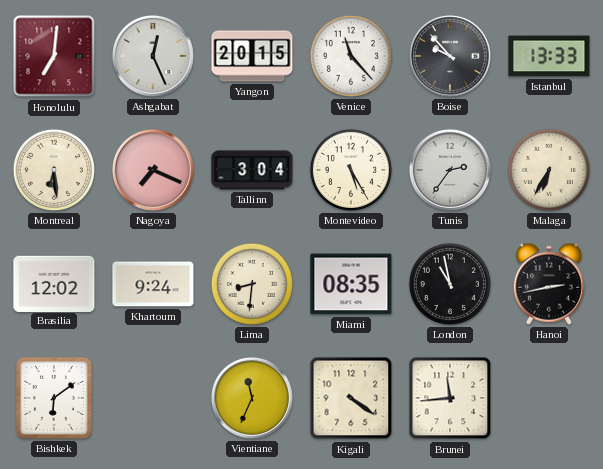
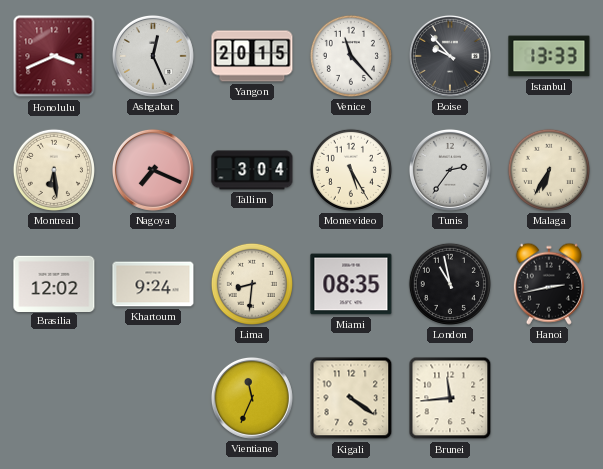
Honolulu: 7:01 -> 3:41
Bishkek: 6:09 -> none
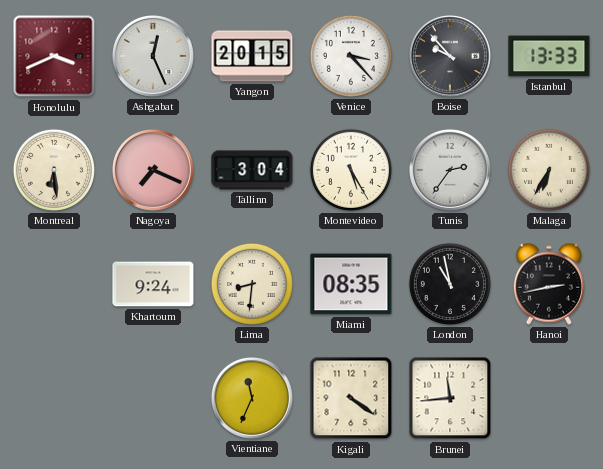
Venice: 11:23 -> 3:23
Brasilia: 12:02 -> none
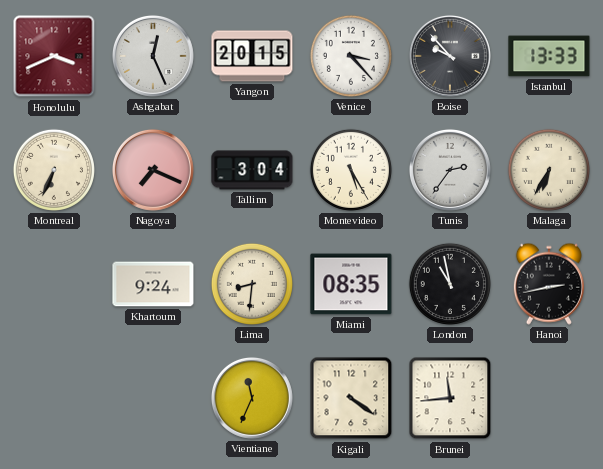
Montreal: 6:29 -> 6:34
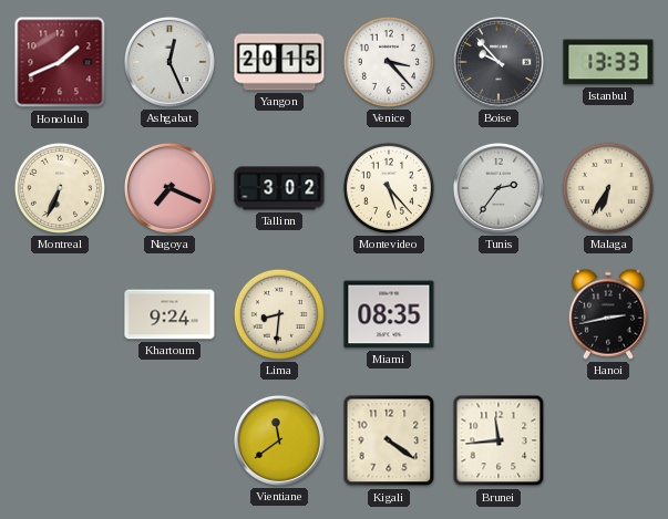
Honolulu: 3:41 -> 1:41
Tallinn: 3:04 -> 3:02
Montevideo: 5:25 -> 5:23
London: 10:58 -> none
Vientiane: 11:34 -> 11:39
